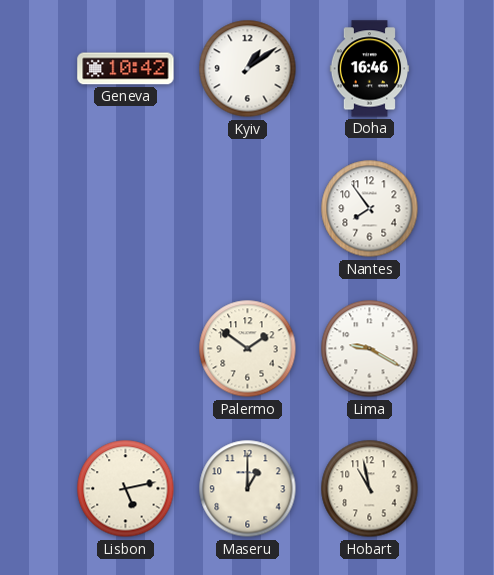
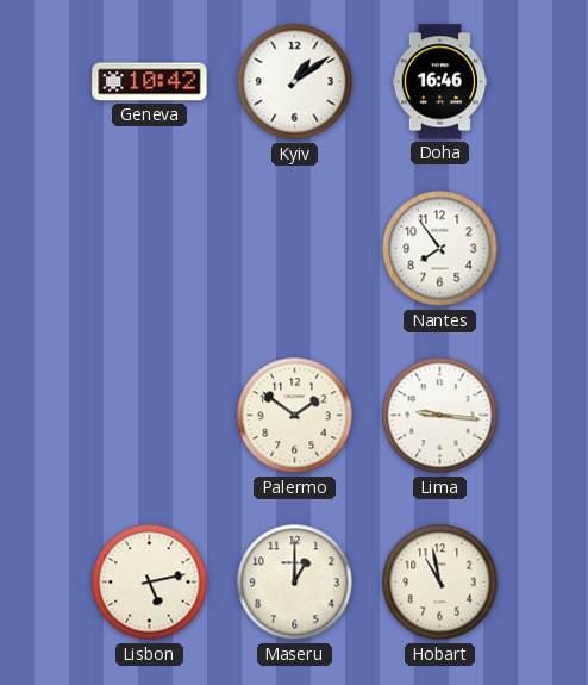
Lima: 9:20 -> 9:16
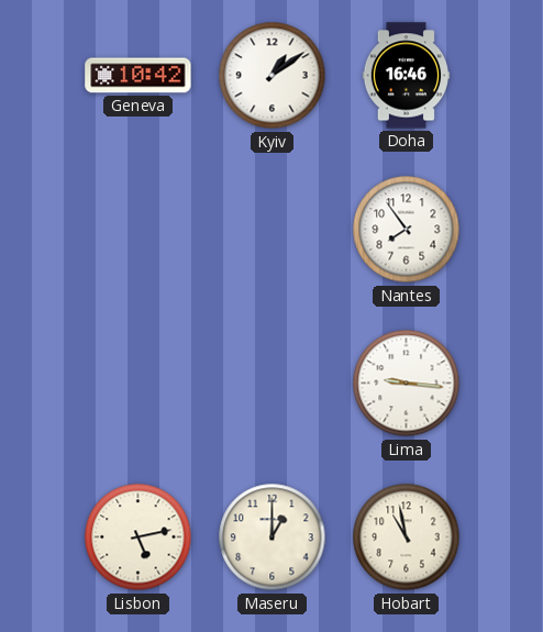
Palermo: 1:51 -> none
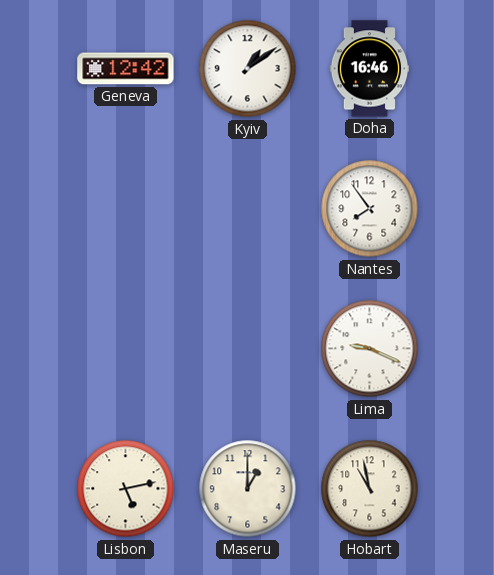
Geneva: 10:42 -> 12:42
Lima: 9:16 -> 9:19
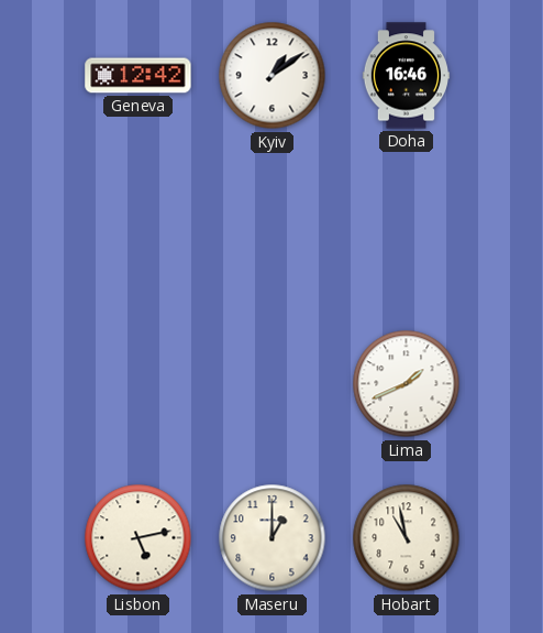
Nantes: 7:54 -> none
Lima: 9:19 -> 1:41
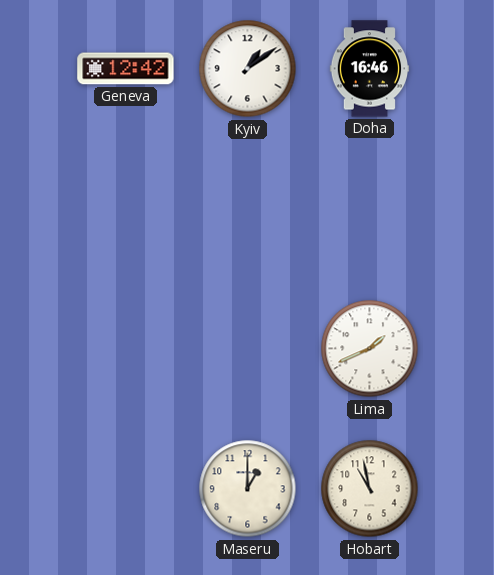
Lisbon: 5:13 -> none
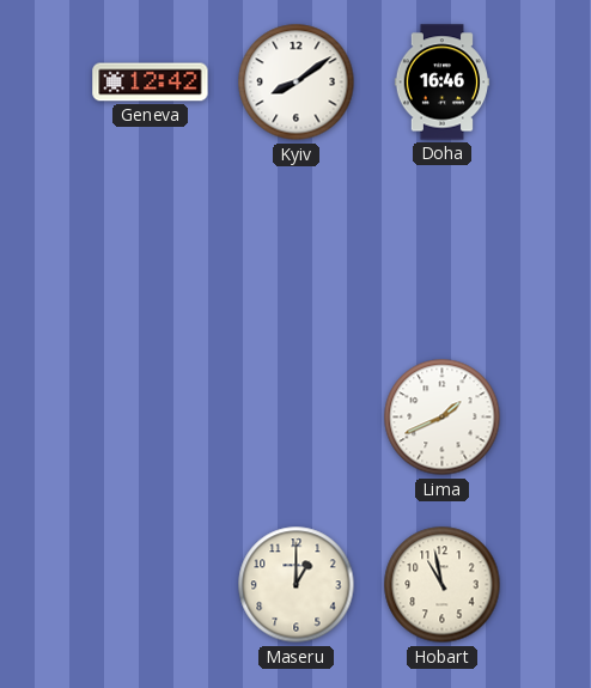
Kyiv: 1:09 -> 8:09
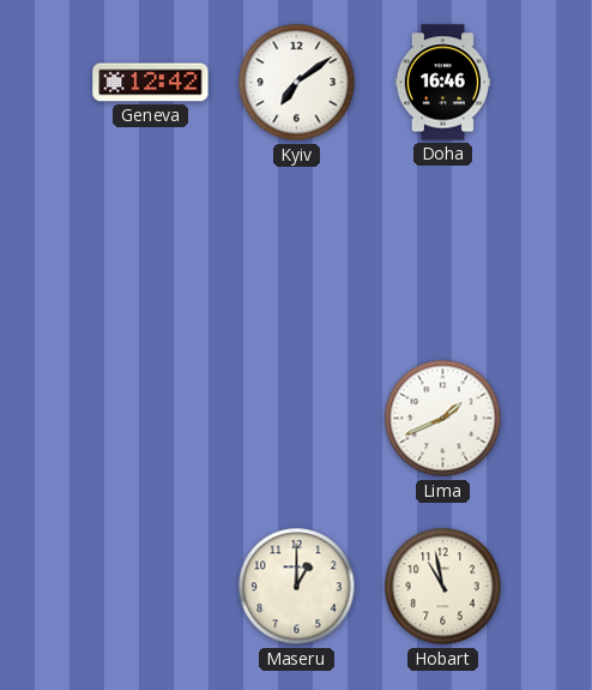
Kyiv: 8:09 -> 7:09
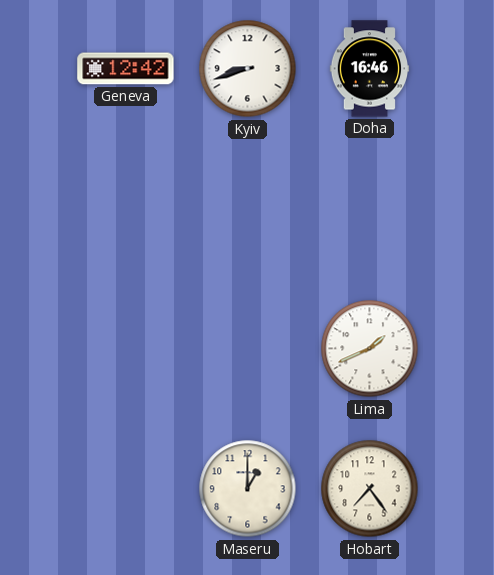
Kyiv: 7:09 -> 8:42
Hobart: 10:58 -> 7:24
